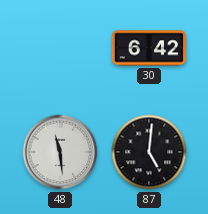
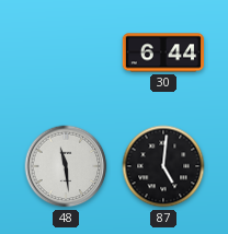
30: 6:42 -> 6:44
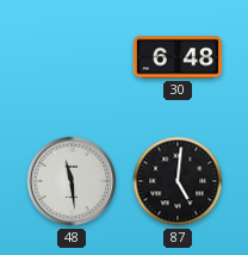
30: 6:44 -> 6:48
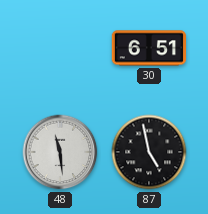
30: 6:48 -> 6:51
87: 5:01 -> 4:58
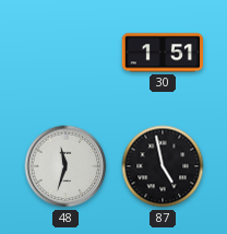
30: 6:51 -> 1:51
48: 11:29 -> 11:33
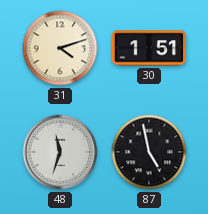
31: none -> 4:12
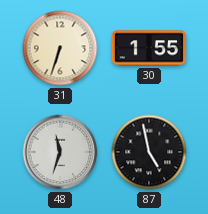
31: 4:12 -> 6:33
30: 1:51 -> 1:55
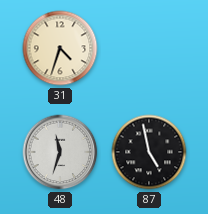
31: 6:33 -> 4:33
30: 1:55 -> none
